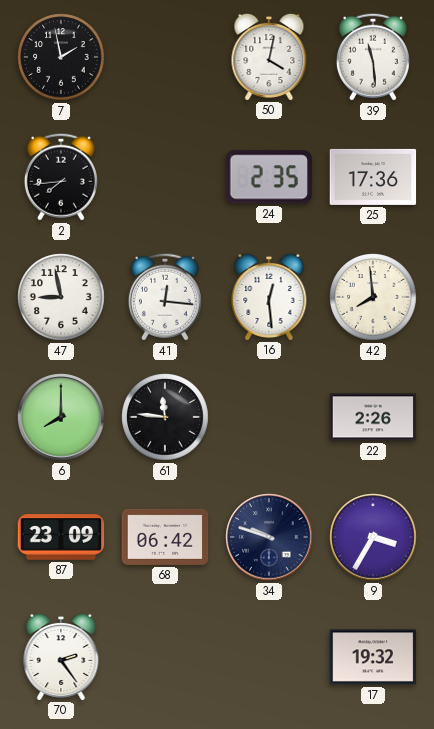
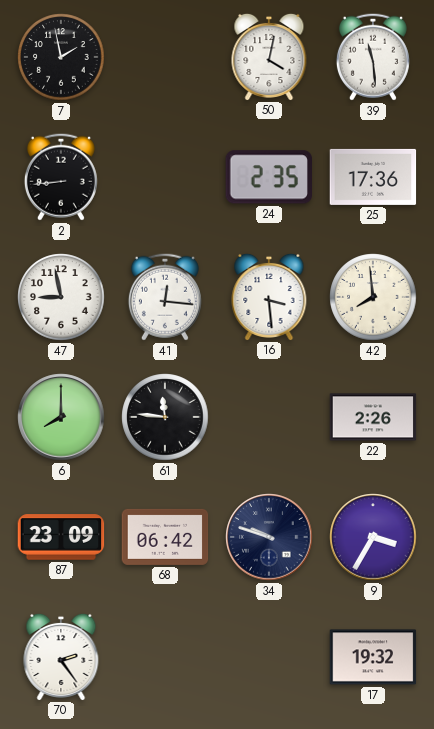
2: 7:44 -> 8:44
16: 12:29 -> 3:29
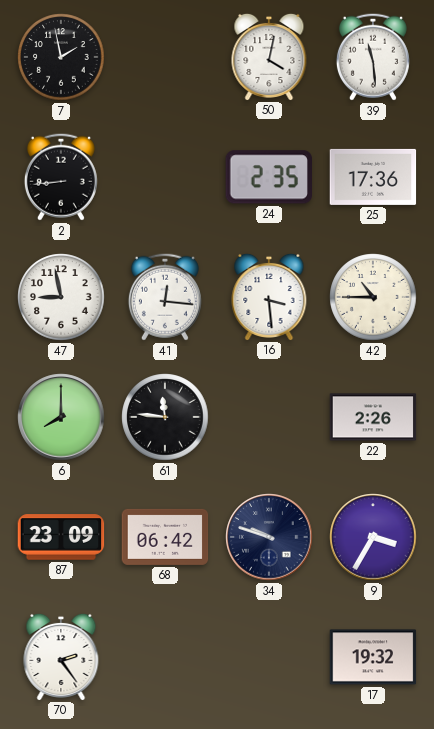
42: 7:59 -> 10:45
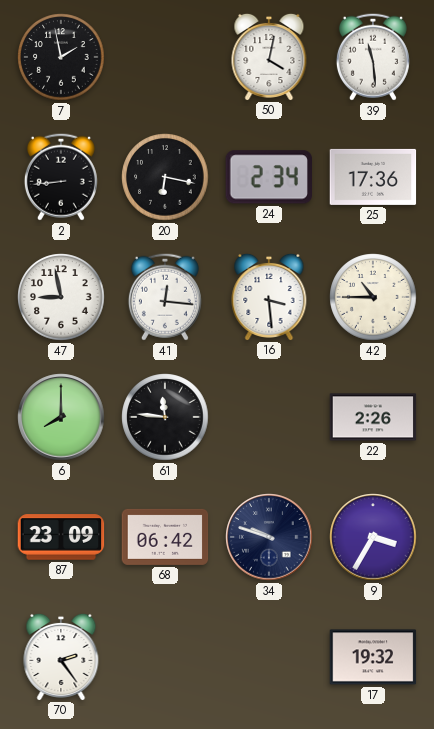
20: none -> 6:17
24: 2:35 -> 2:34
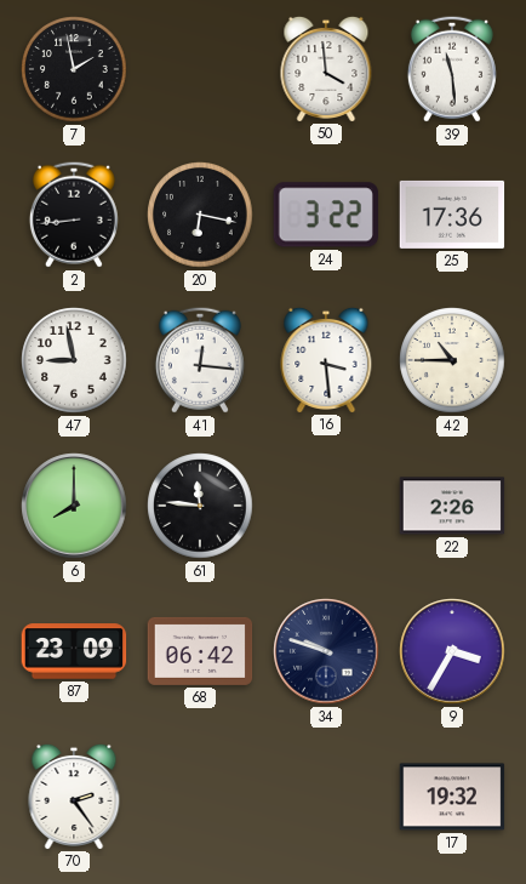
50: 4:02 -> 3:59
24: 2:34 -> 3:22
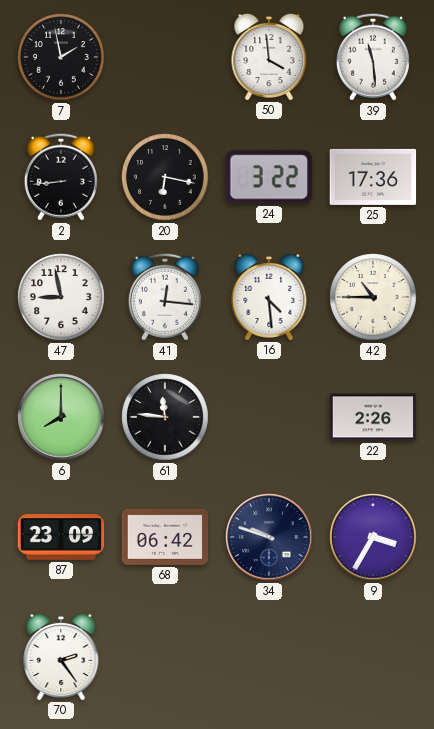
16: 3:29 -> 4:29
17: 19:32 -> none
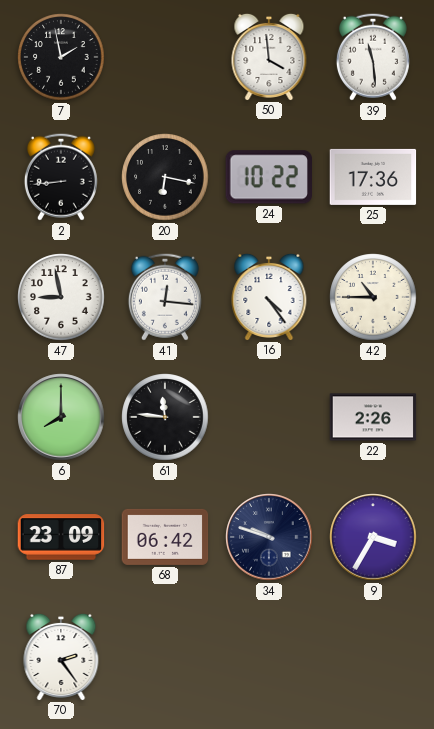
24: 3:22 -> 10:22
16: 4:29 -> 4:24
